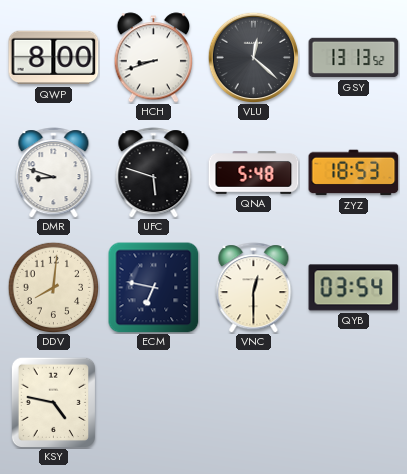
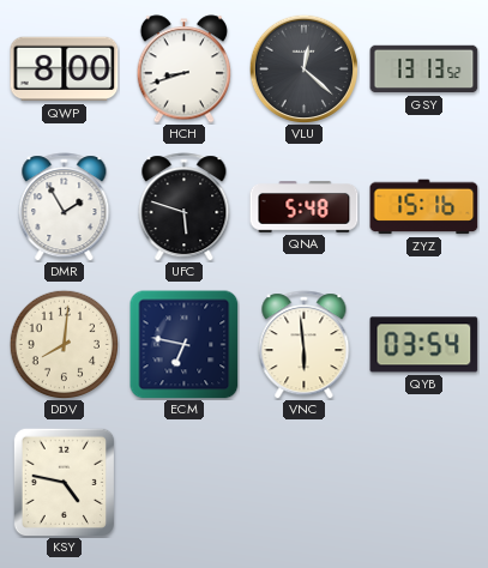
DMR: 8:48 -> 1:55
ZYZ: 18:53 -> 15:16
VNC: 12:30 -> 5:59
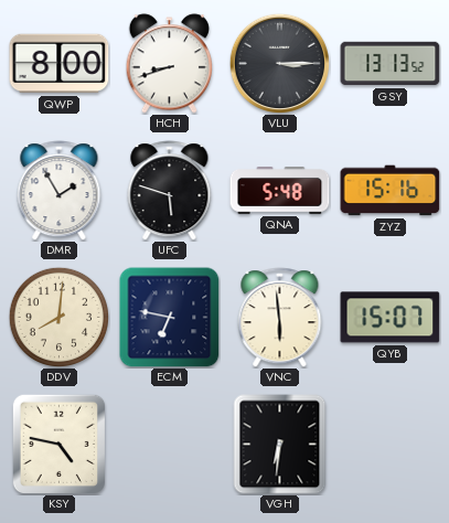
VLU: 12:22 -> 3:15
QYB: 03:54 -> 15:07
VGH: none -> 6:31
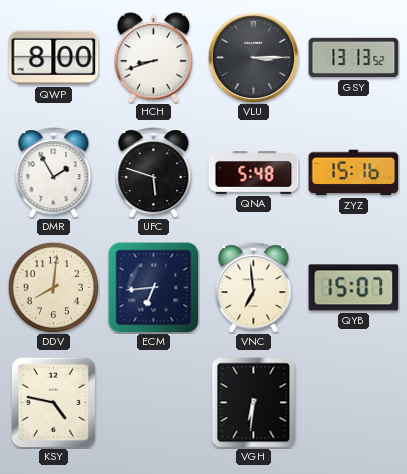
ECM: 6:47 -> 6:44
VNC: 5:59 -> 6:59
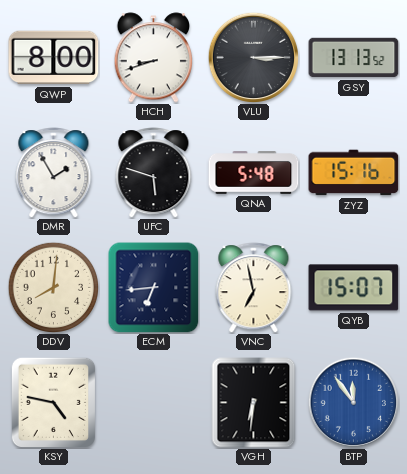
VNC: 6:59 -> 6:58
BTP: none -> 11:54
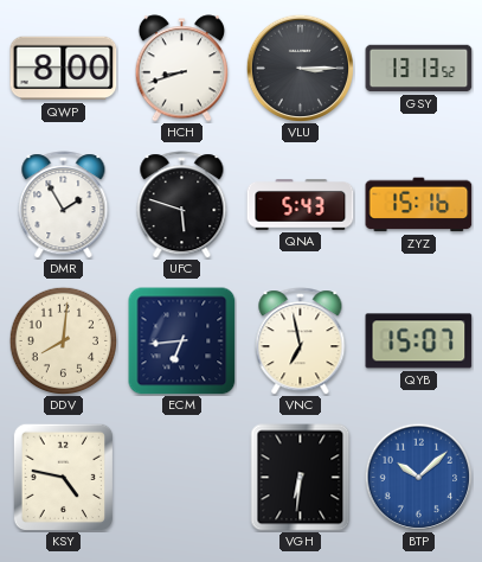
QNA: 5:48 -> 5:43
BTP: 11:54 -> 10:08
